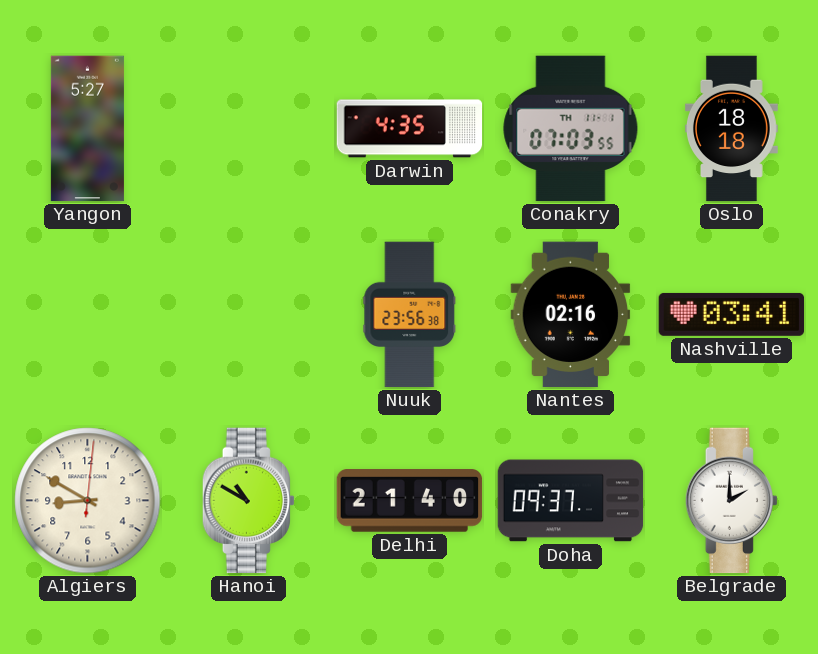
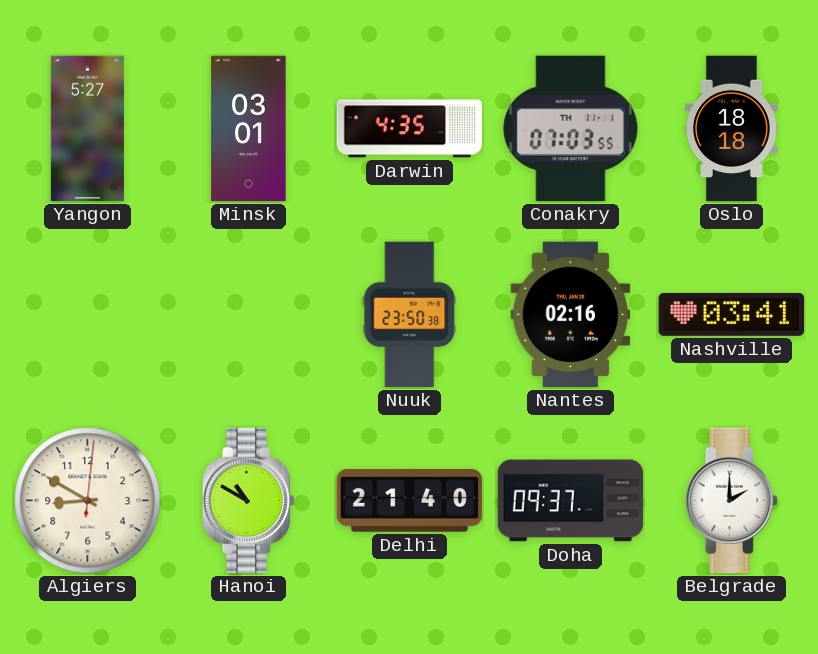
Minsk: none -> 03:01
Nuuk: 23:56 -> 23:50
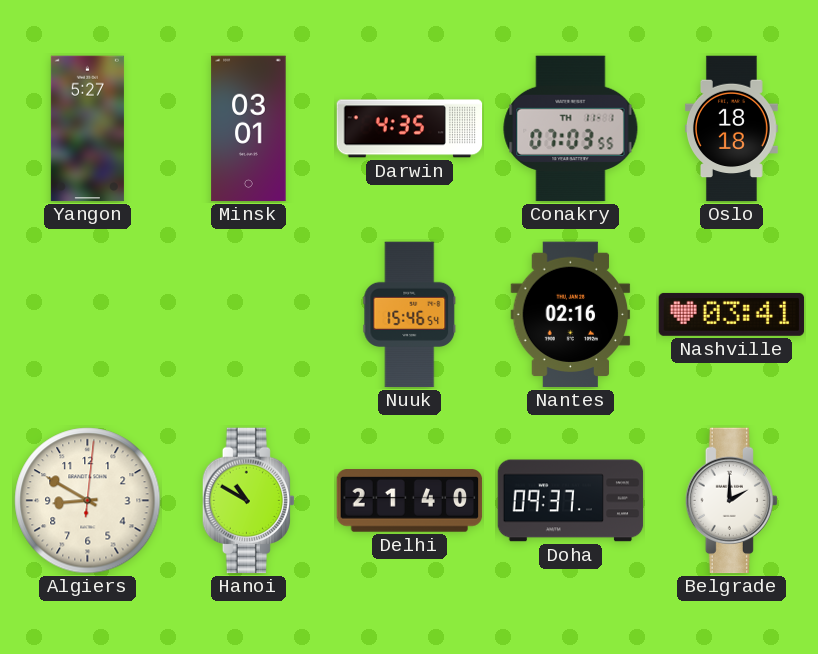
Nuuk: 23:50 -> 15:46
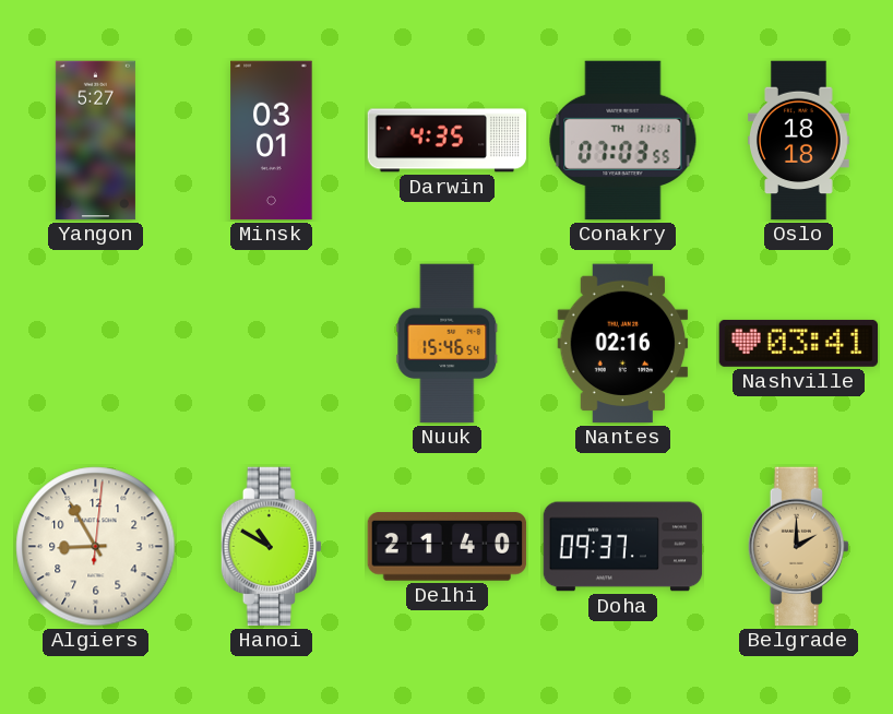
Algiers: 8:50 -> 8:55
Belgrade dial: white -> champagne
